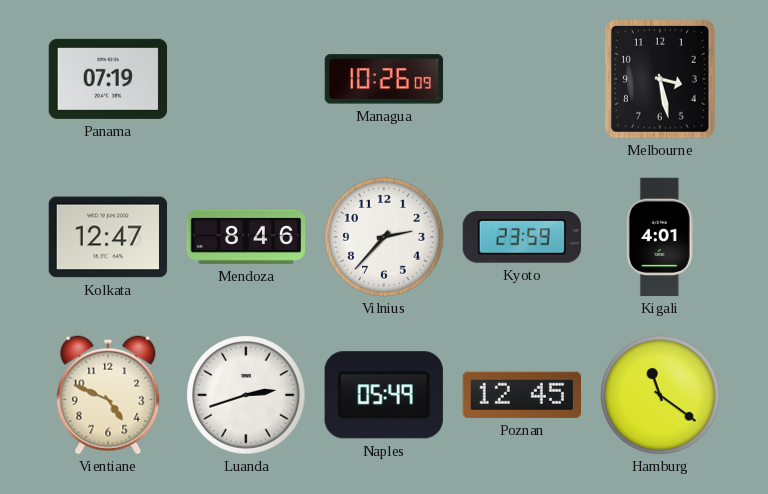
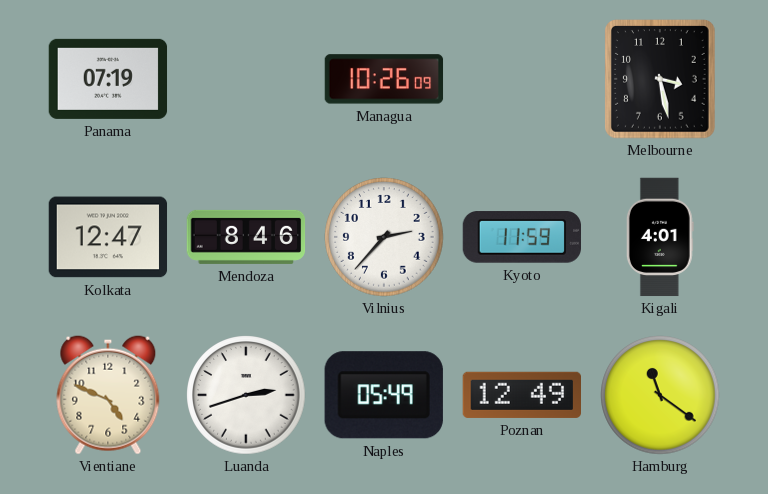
Kyoto: 23:59 -> 11:59
Poznan: 12:45 -> 12:49
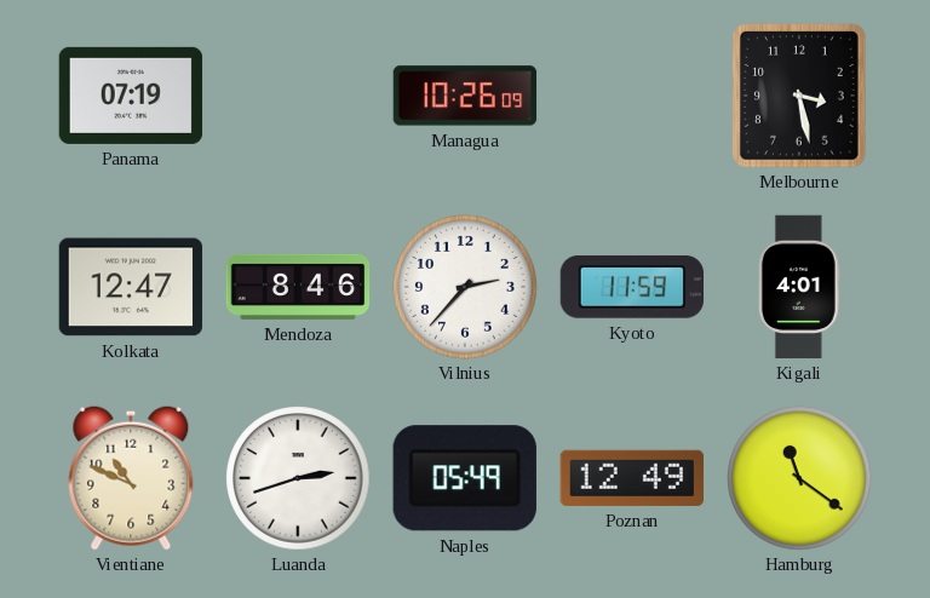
Vientiane: 4:49 -> 10:49
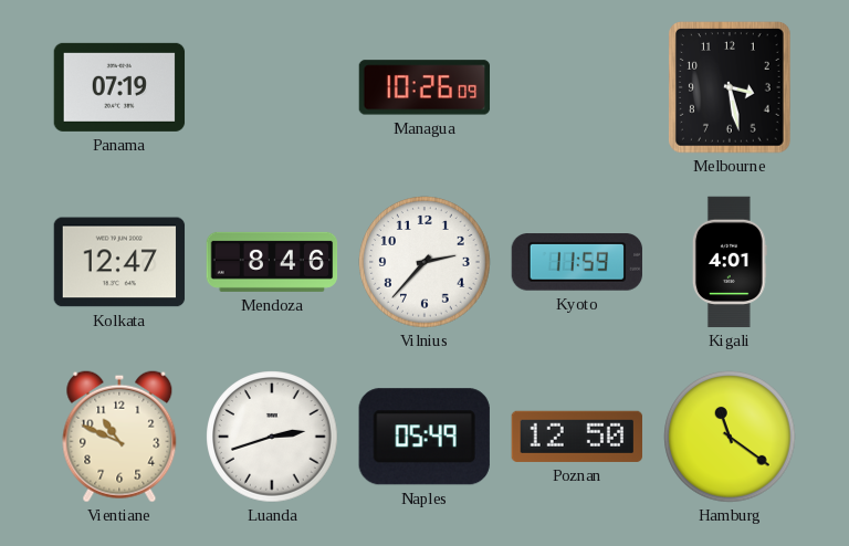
Poznan: 12:49 -> 12:50
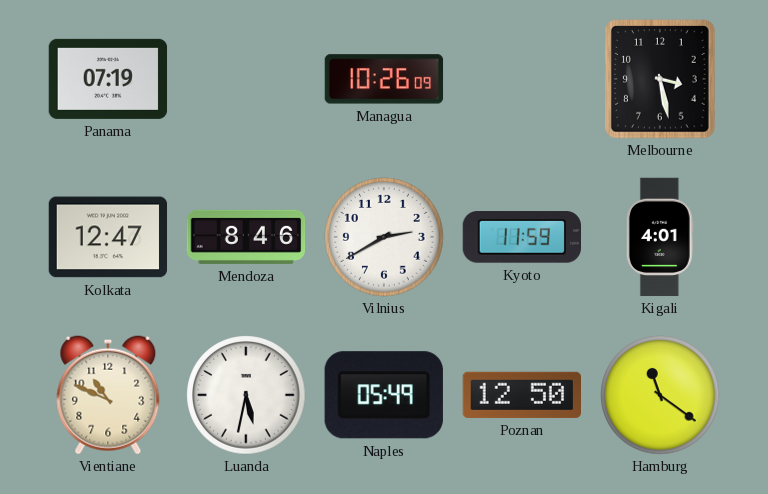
Vilnius: 2:37 -> 2:40
Luanda: 2:42 -> 5:32
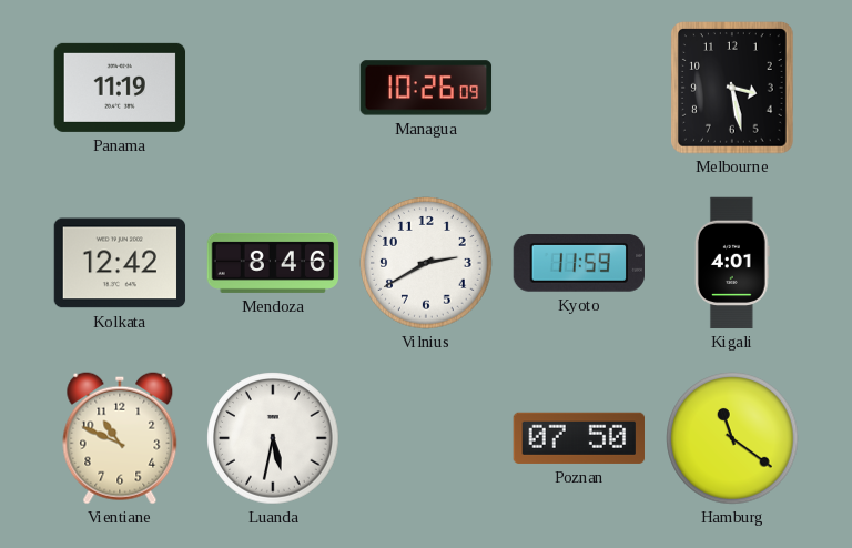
Panama: 07:19 -> 11:19
Kolkata: 12:47 -> 12:42
Naples: 05:49 -> none
Poznan: 12:50 -> 07:50
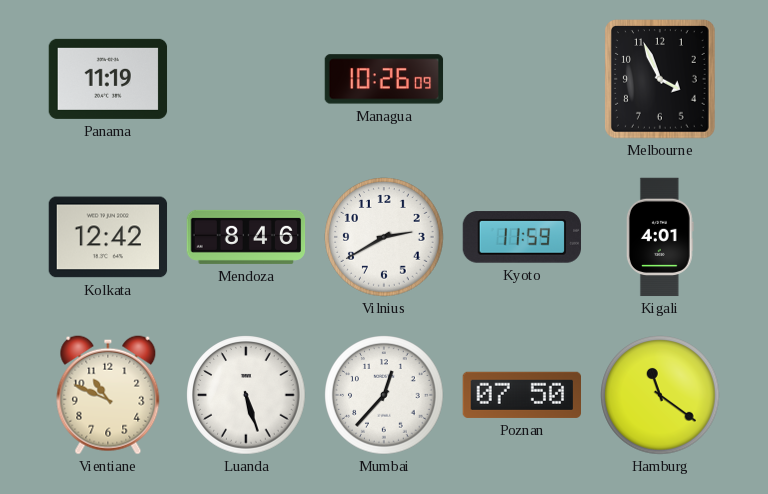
Melbourne: 3:28 -> 3:56
Luanda: 5:32 -> 5:27
Mumbai: none -> 12:37
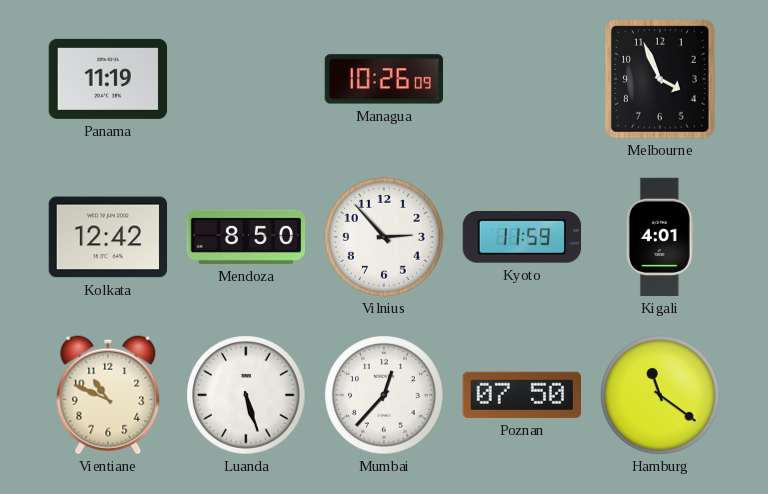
Mendoza: 8:46 -> 8:50
Vilnius: 2:40 -> 2:53
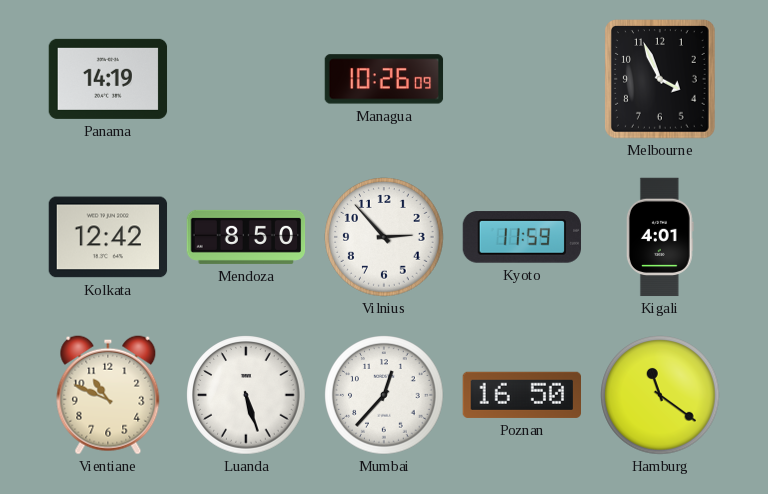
Panama: 11:19 -> 14:19
Poznan: 07:50 -> 16:50
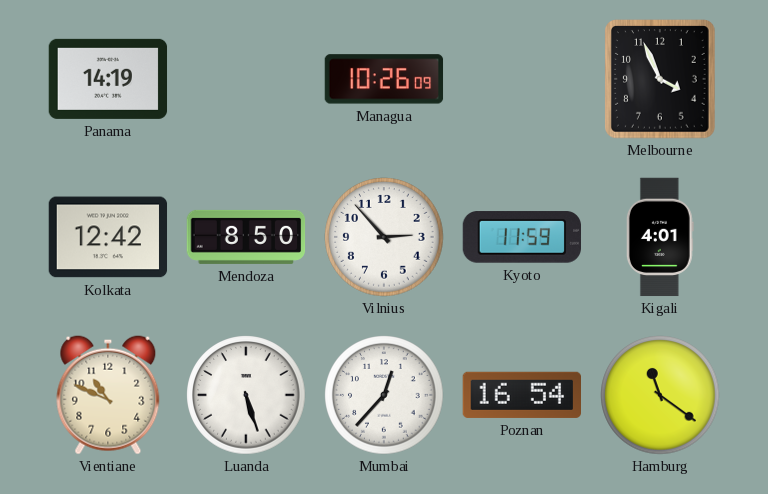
Poznan: 16:50 -> 16:54
